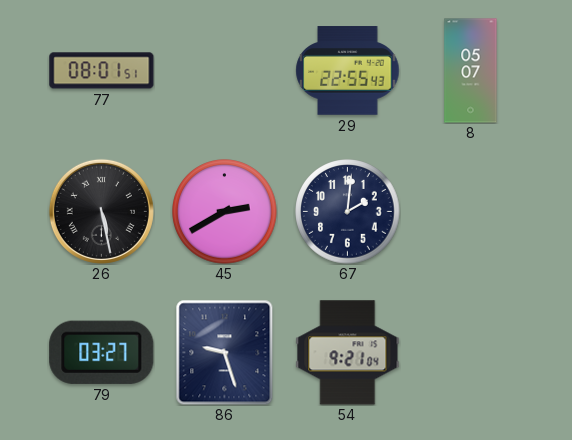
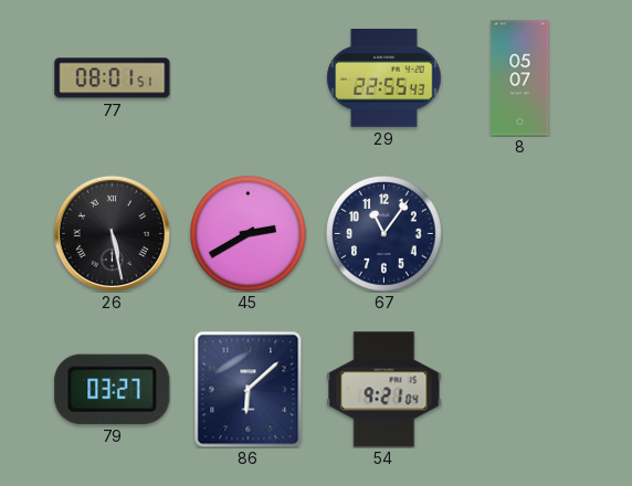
67: 2:01 -> 11:06
86: 9:27 -> 6:08
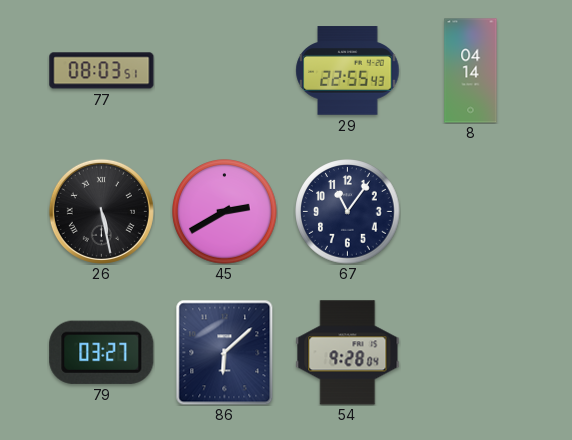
77: 08:01 -> 08:03
8: 05:07 -> 04:14
54: 9:21 -> 9:28
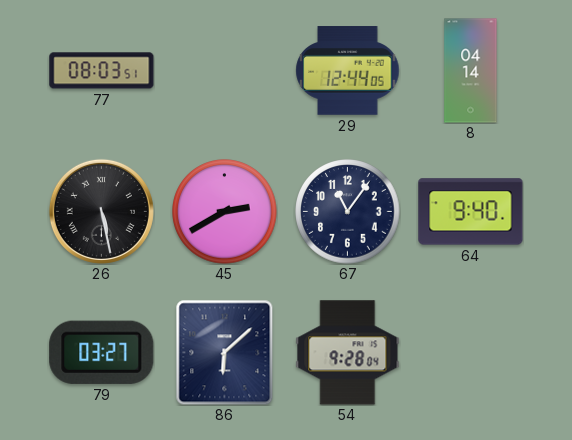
29: 22:55 -> 12:44
64: none -> 9:40
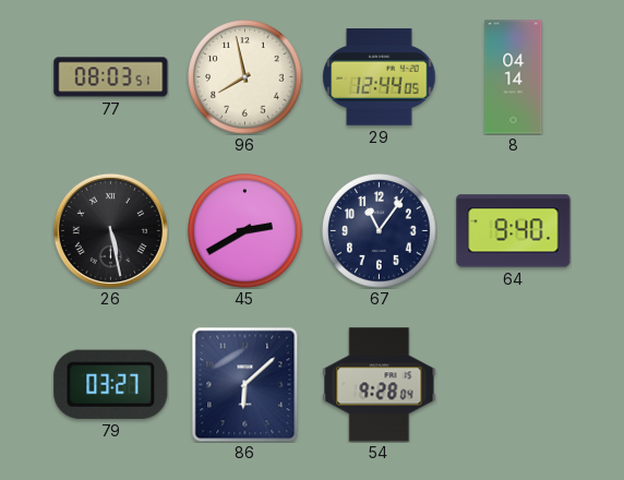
96: none -> 7:58
